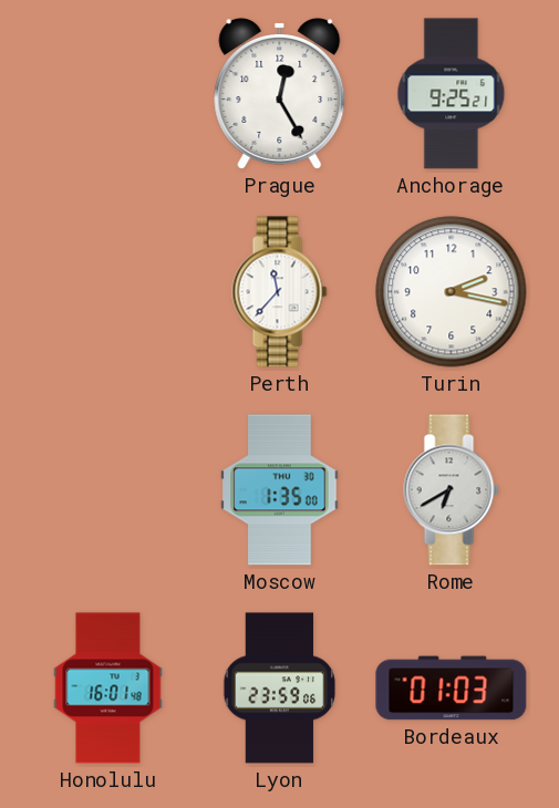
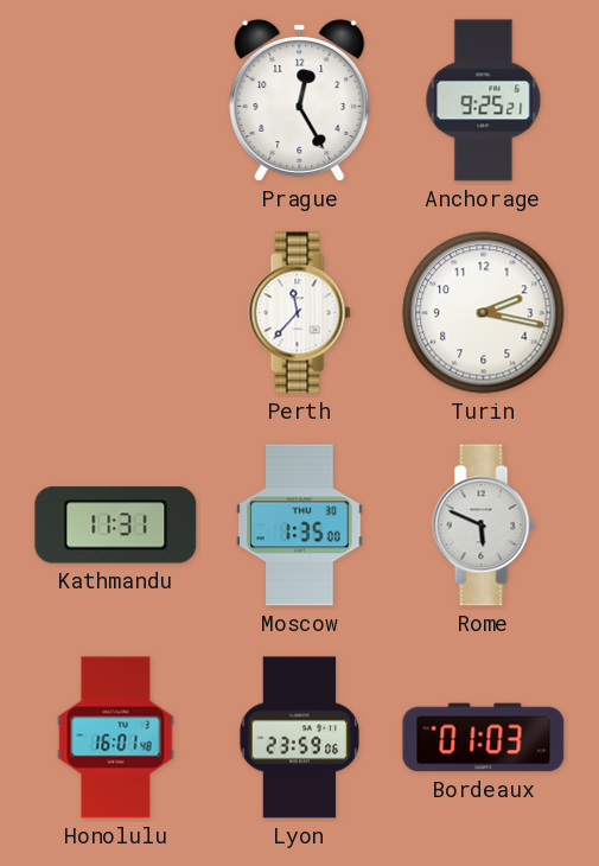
Kathmandu: none -> 11:31
Rome: 6:40 -> 5:49
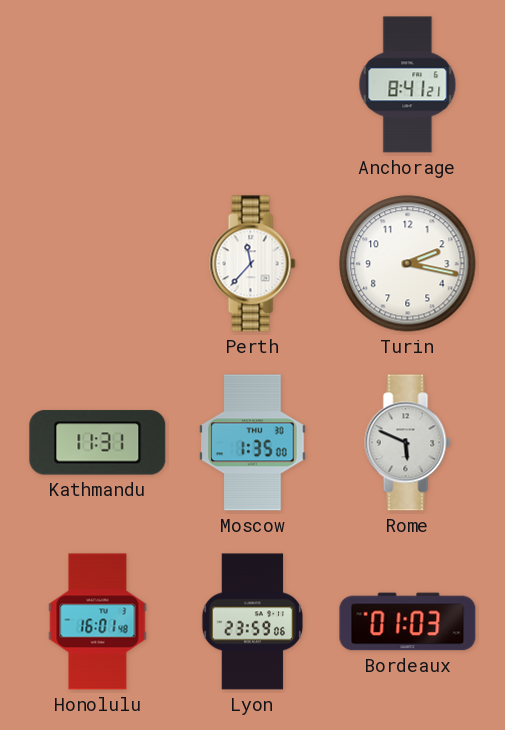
Prague: 12:25 -> none
Anchorage: 9:25 -> 8:41
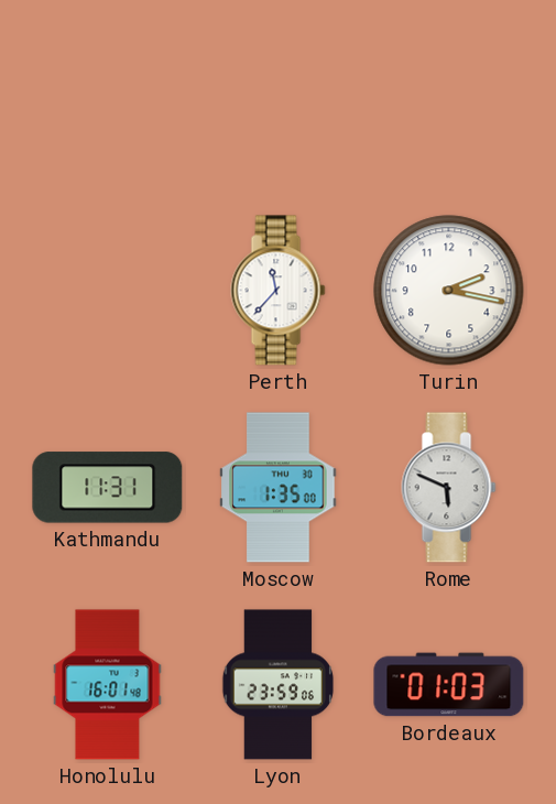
Anchorage: 8:41 -> none
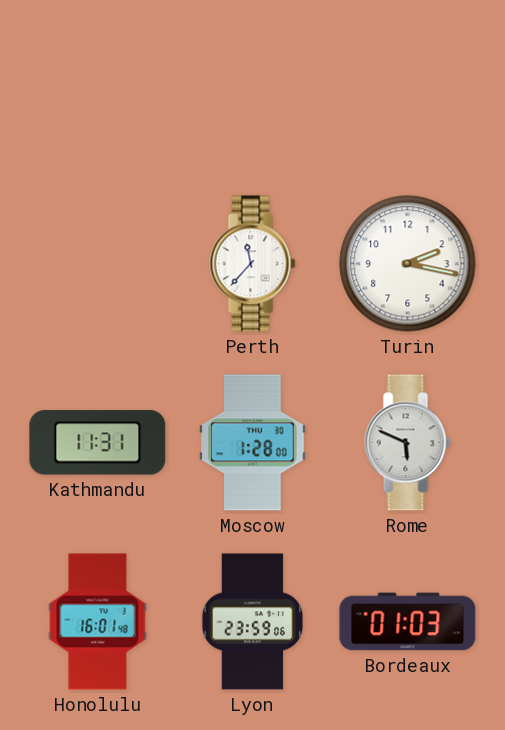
Moscow: 1:35 -> 1:28
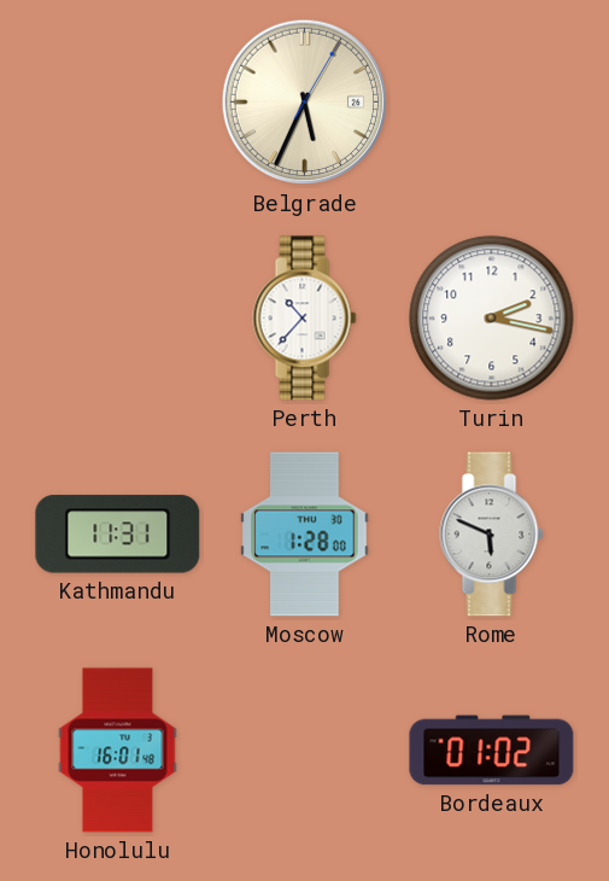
Belgrade: none -> 5:34
Perth: 11:37 -> 10:37
Lyon: 23:59 -> none
Bordeaux: 01:03 -> 01:02
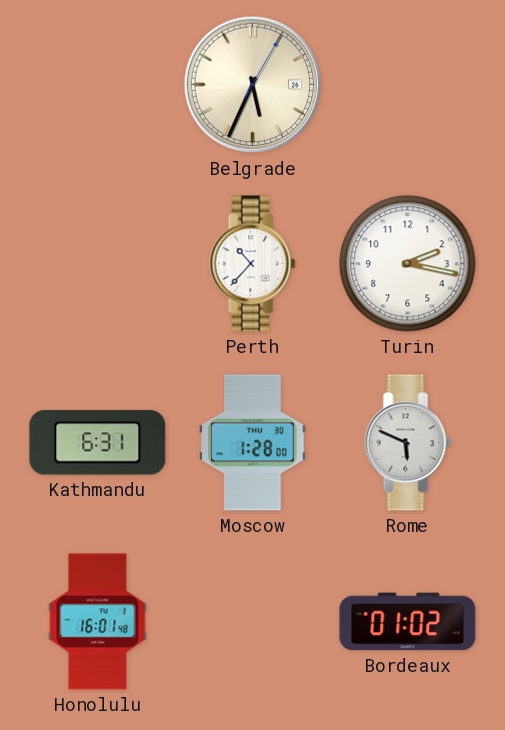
Kathmandu: 11:31 -> 6:31
